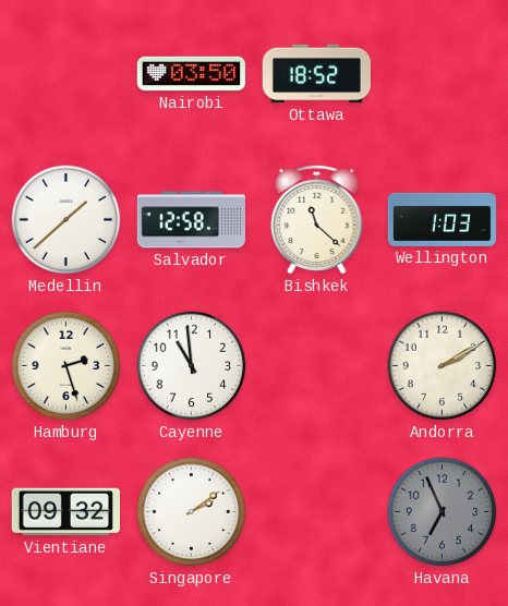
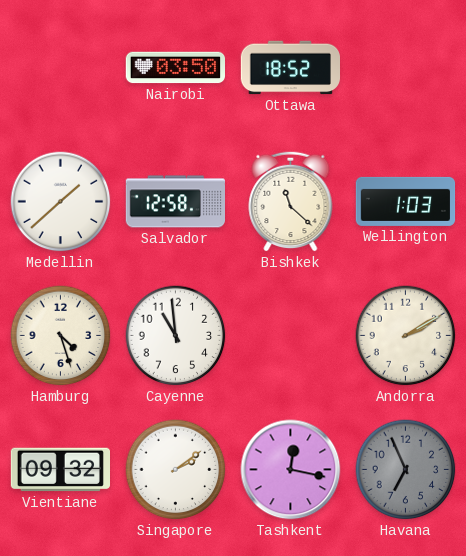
Hamburg: 2:27 -> 4:27
Tashkent: none -> 12:17
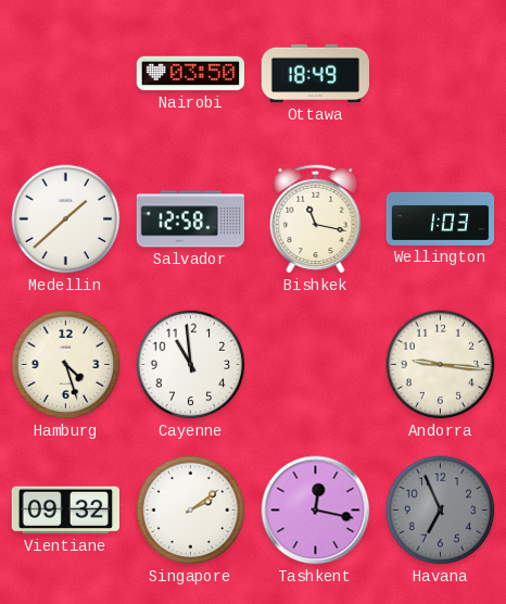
Ottawa: 18:52 -> 18:49
Bishkek: 11:22 -> 11:17
Andorra: 2:10 -> 9:16
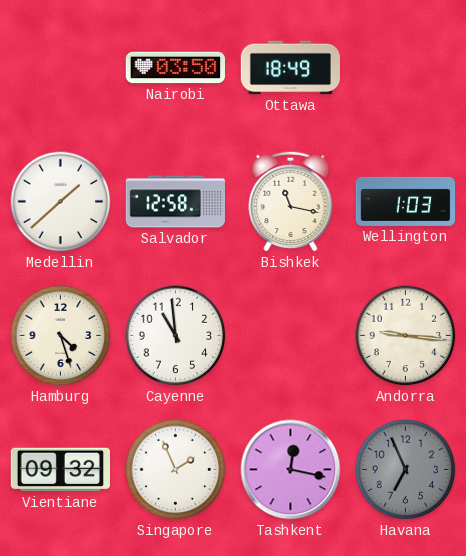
Singapore: 2:09 -> 1:56
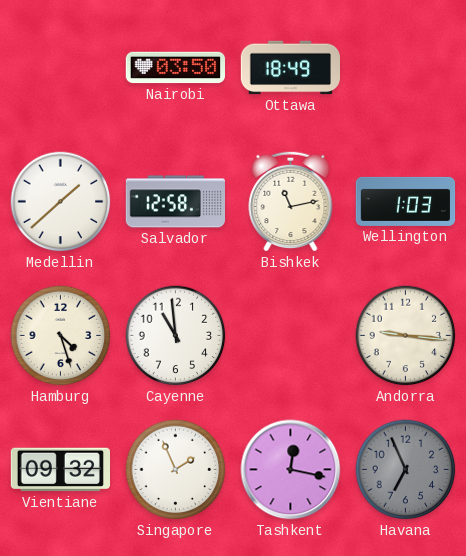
Bishkek: 11:17 -> 11:13
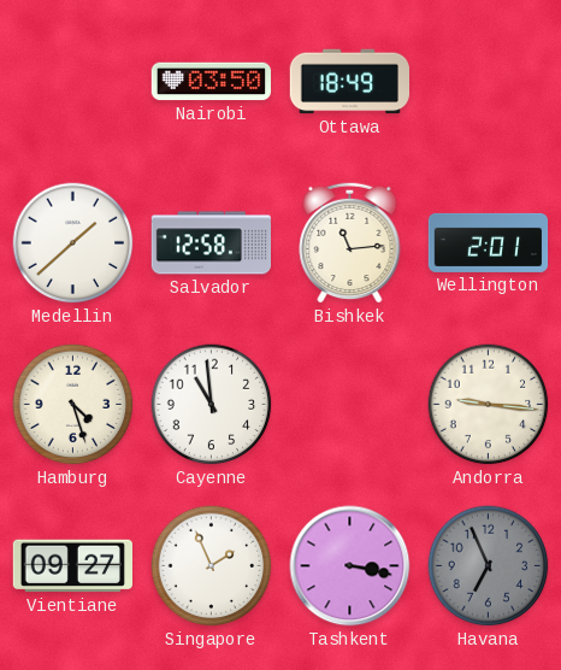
Bishkek: 11:13 -> 11:14
Wellington: 1:03 -> 2:01
Vientiane: 09:32 -> 09:27
Tashkent: 12:17 -> 3:17
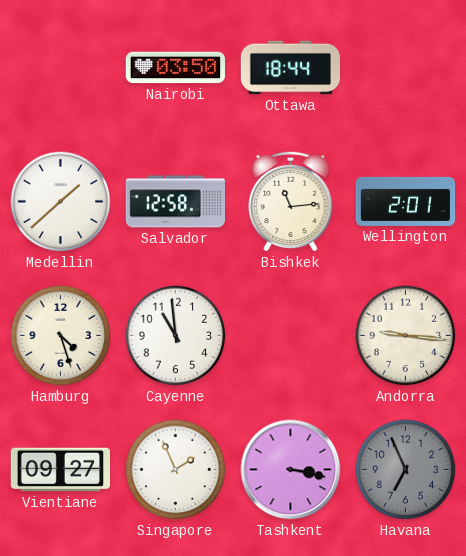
Ottawa: 18:49 -> 18:44
